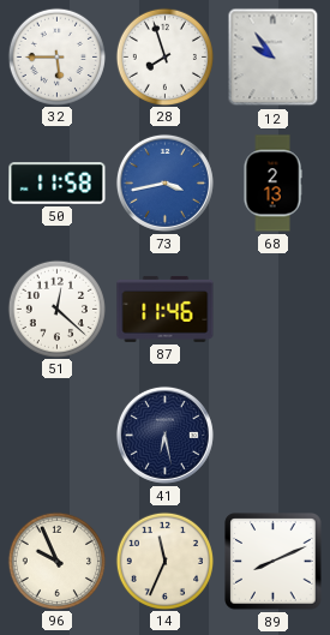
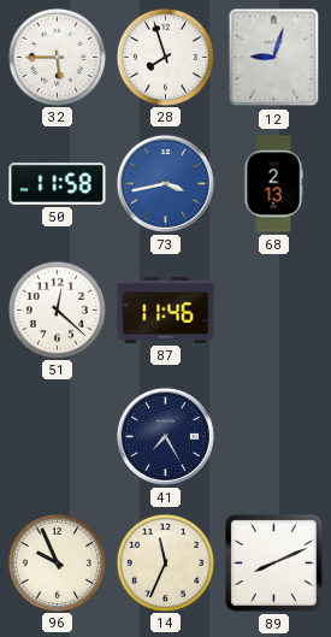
12: 9:54 -> 9:03
41: 6:28 -> 7:25
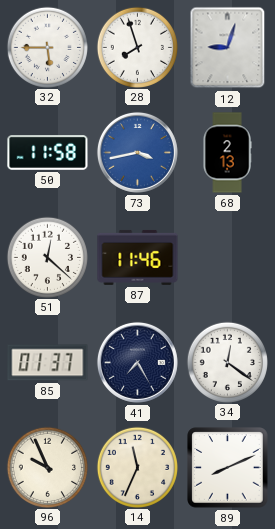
85: none -> 01:37
34: none -> 12:21
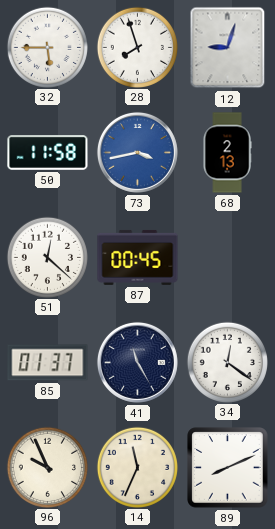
87: 11:46 -> 00:45
41: 7:25 -> 11:25
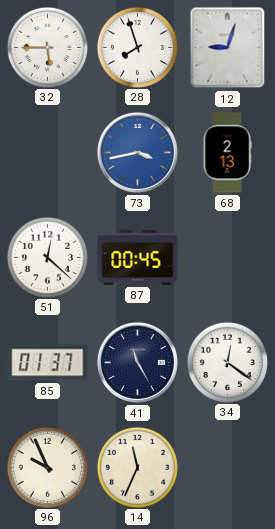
50: 11:58 -> none
89: 8:11 -> none
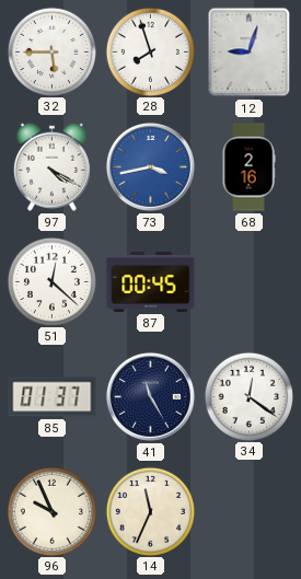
97: none -> 4:20
68: 2:13 -> 2:16
